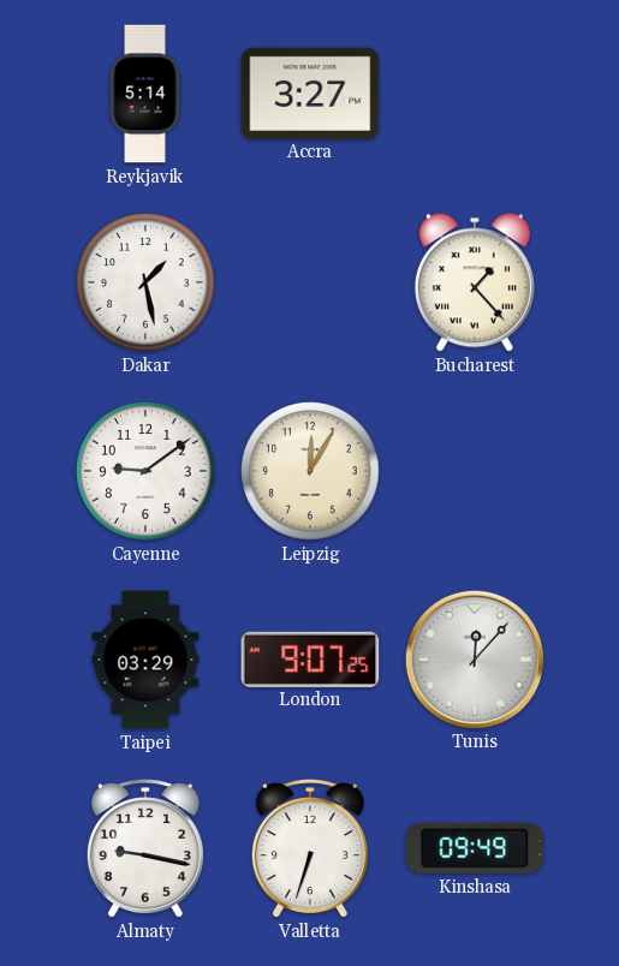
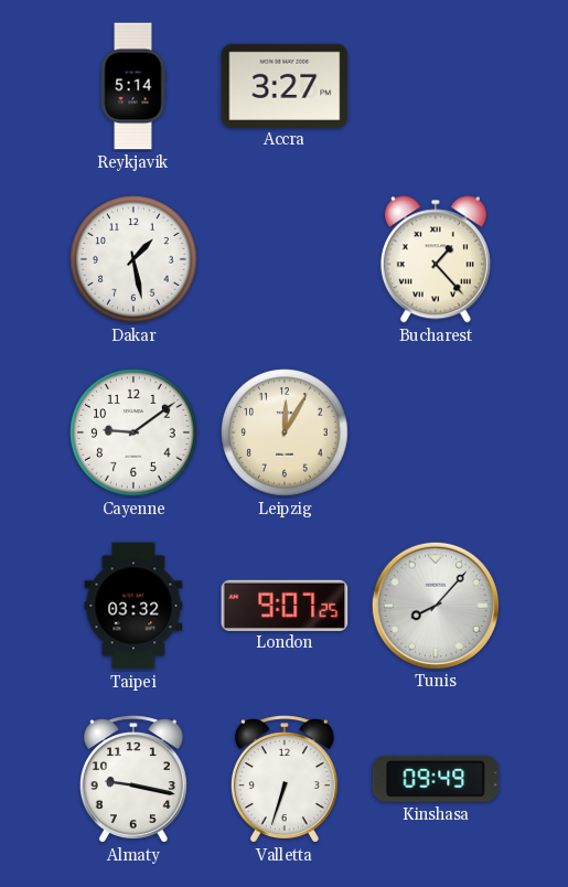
Taipei: 03:29 -> 03:32
Tunis: 12:07 -> 8:07
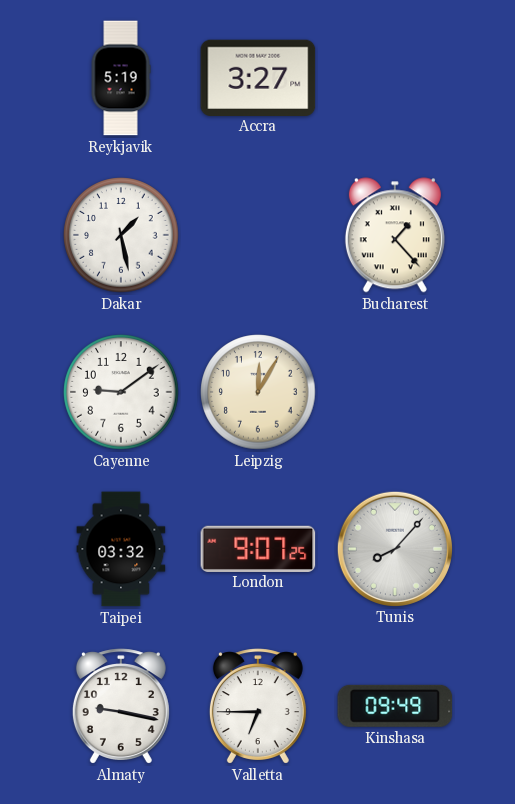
Reykjavik: 5:14 -> 5:19
Valletta: 6:33 -> 6:45
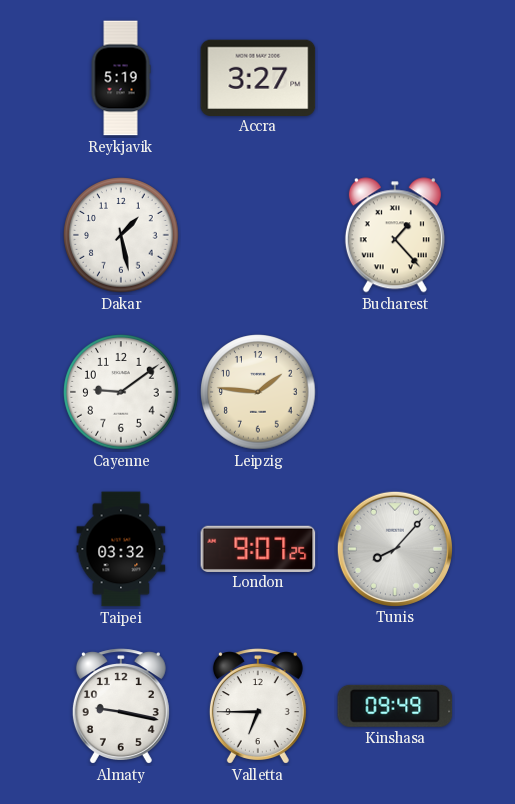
Leipzig: 12:05 -> 1:46
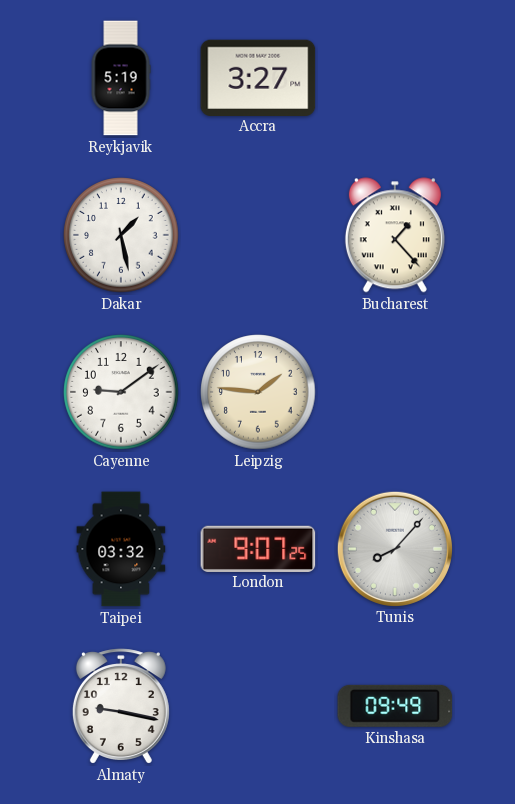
Valletta: 6:45 -> none
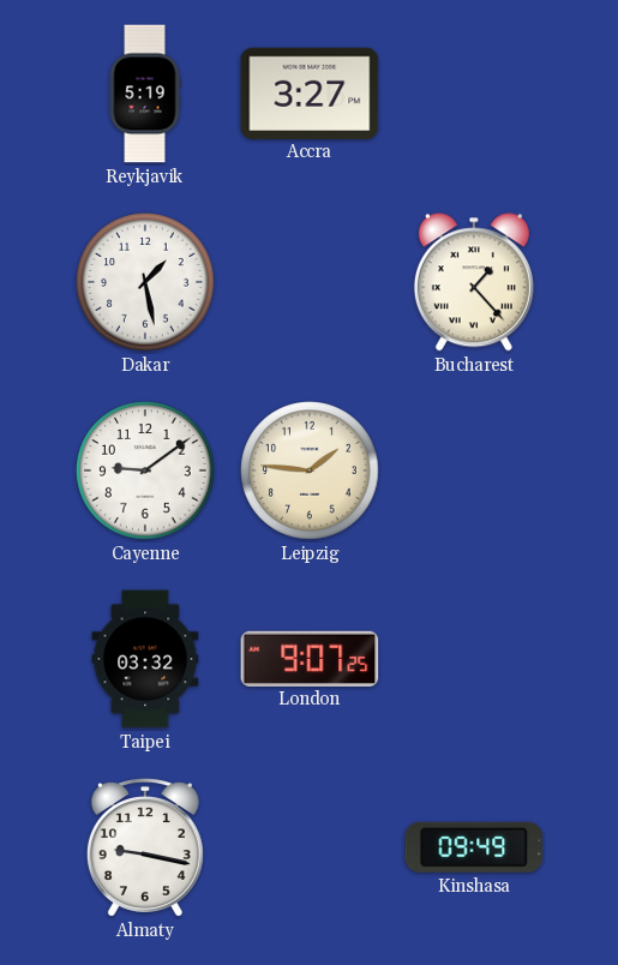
Tunis: 8:07 -> none
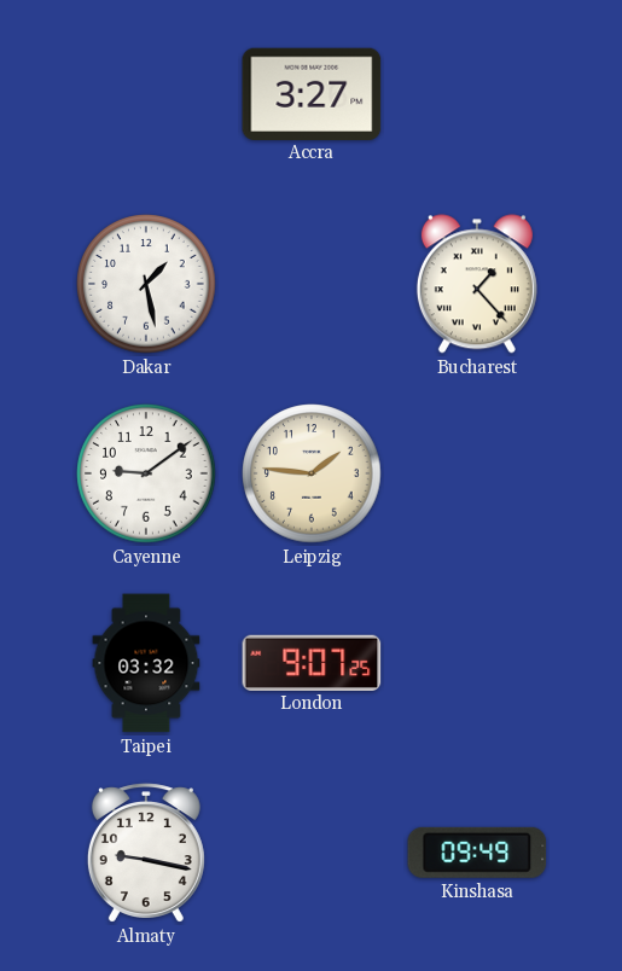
Reykjavik: 5:19 -> none
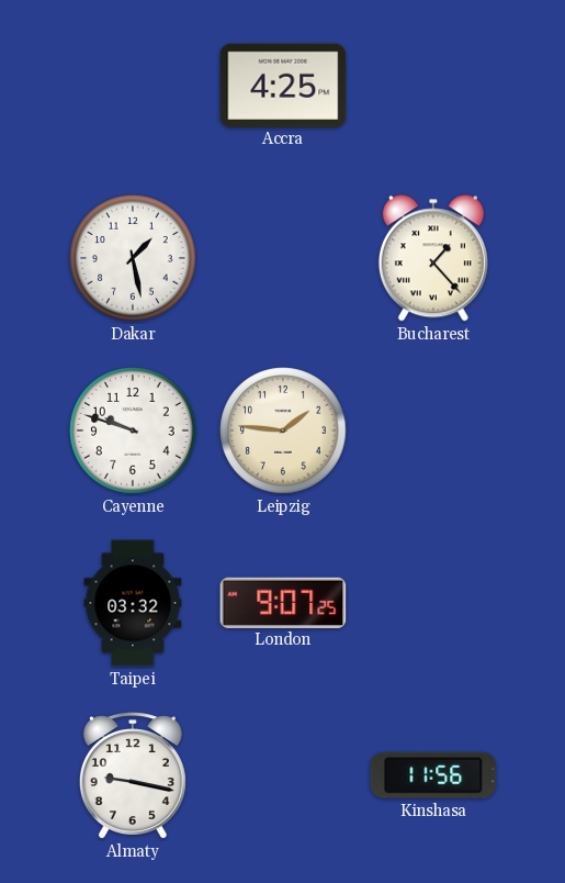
Accra: 3:27 -> 4:25
Cayenne: 9:09 -> 9:48
Kinshasa: 09:49 -> 11:56
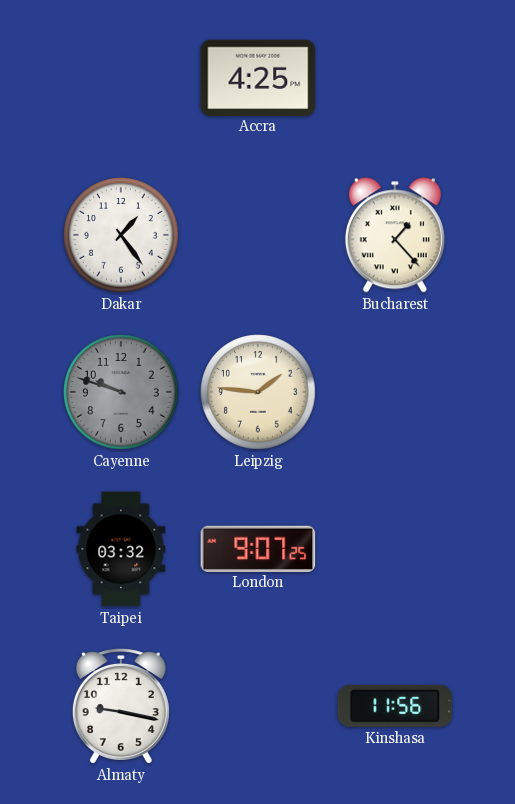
Dakar: 1:28 -> 1:24
Cayenne dial: white -> grey
